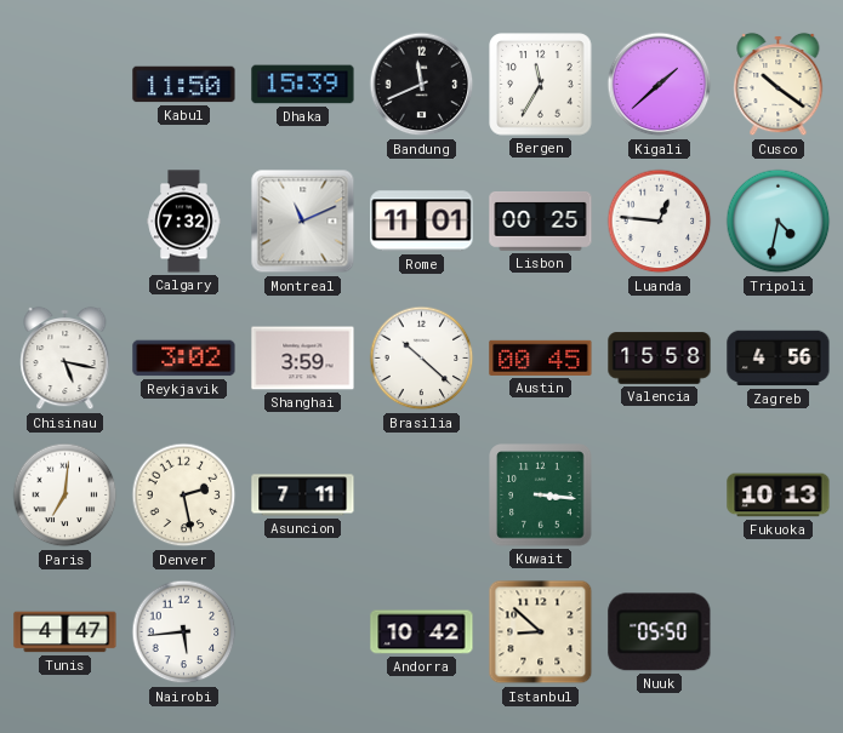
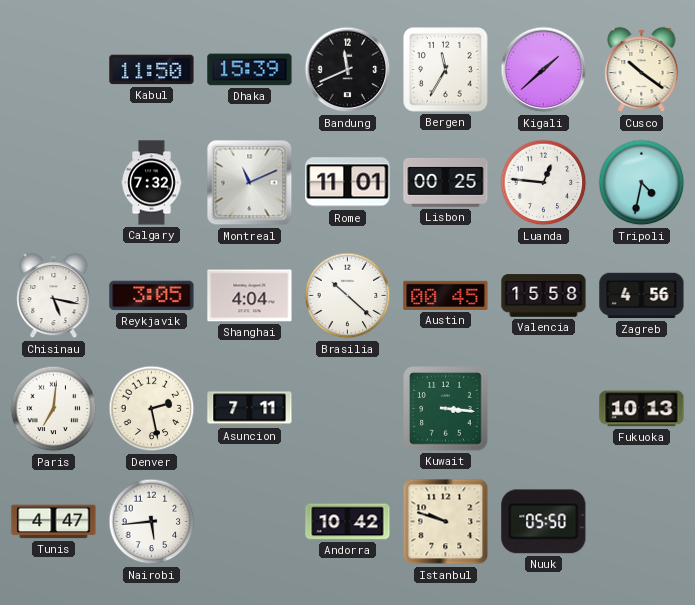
Reykjavik: 3:02 -> 3:05
Shanghai: 3:59 -> 4:04
Istanbul: 8:52 -> 9:48
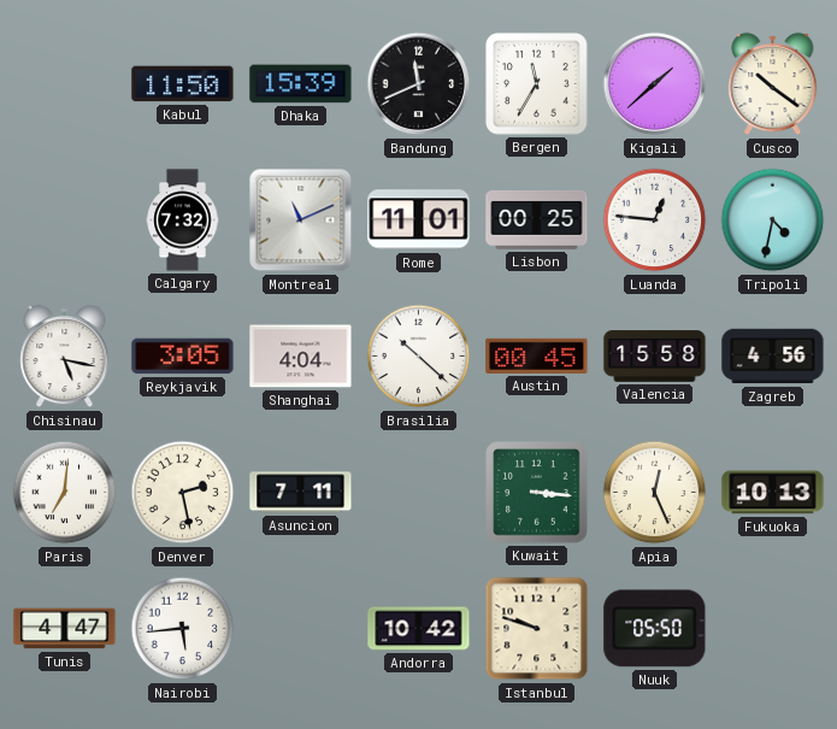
Apia: none -> 12:26
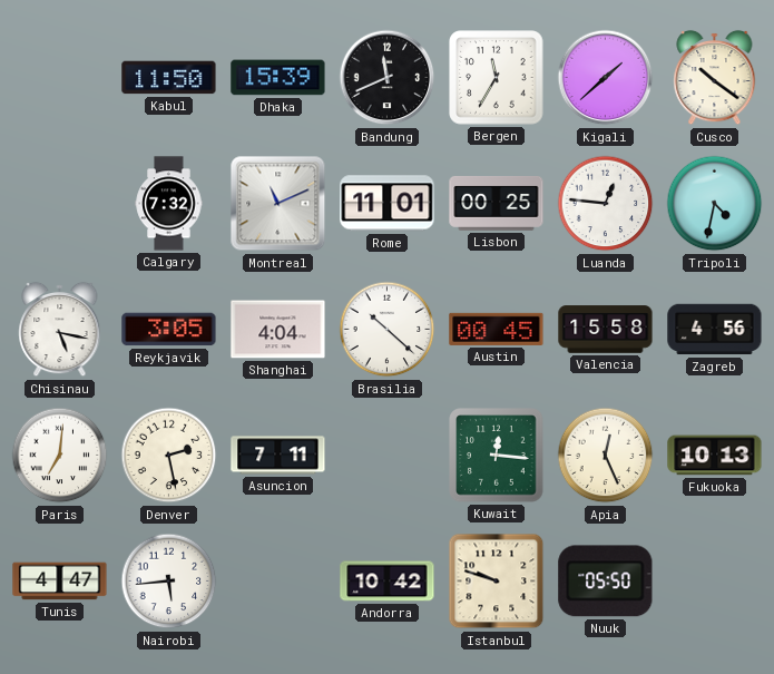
Kuwait: 3:16 -> 12:16
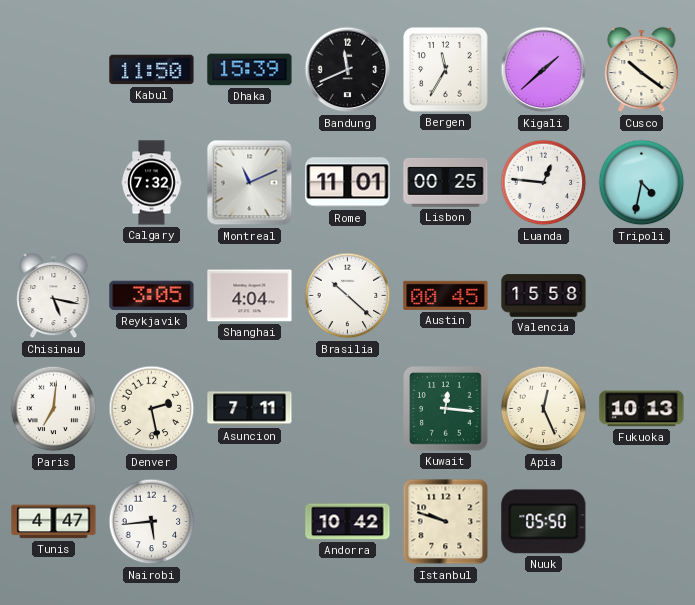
Zagreb: 4:56 -> none
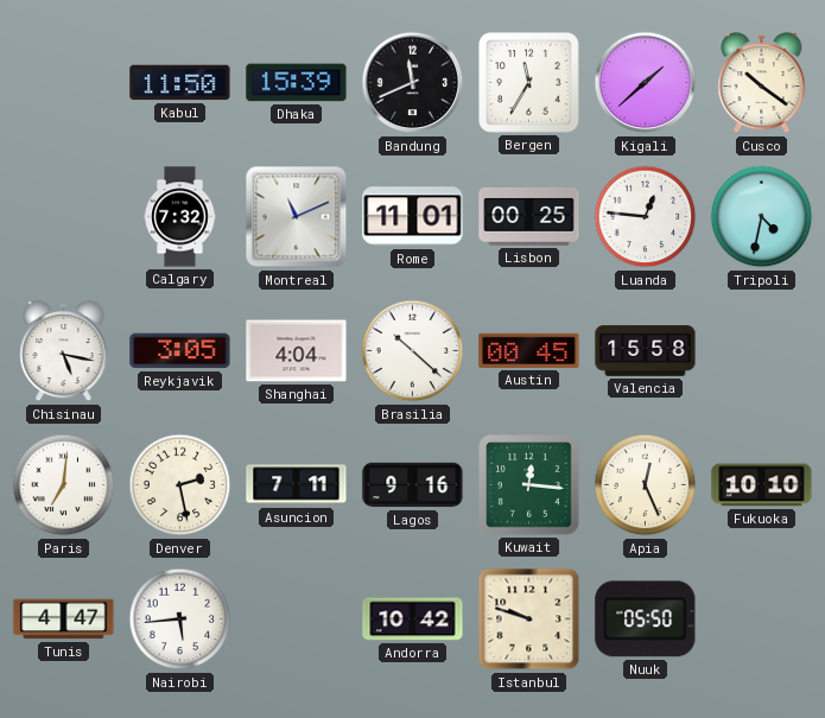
Lagos: none -> 9:16
Fukuoka: 10:13 -> 10:10
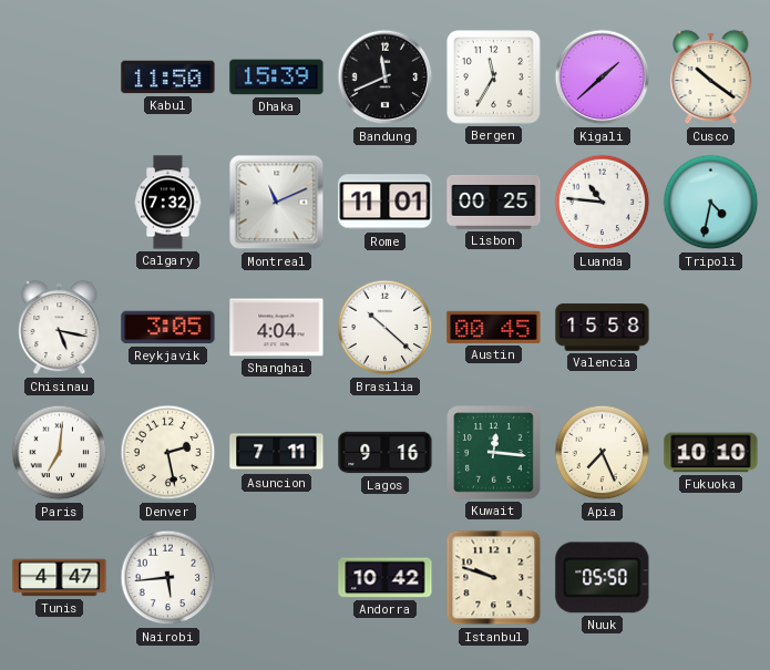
Luanda: 12:46 -> 10:46
Apia: 12:26 -> 7:26
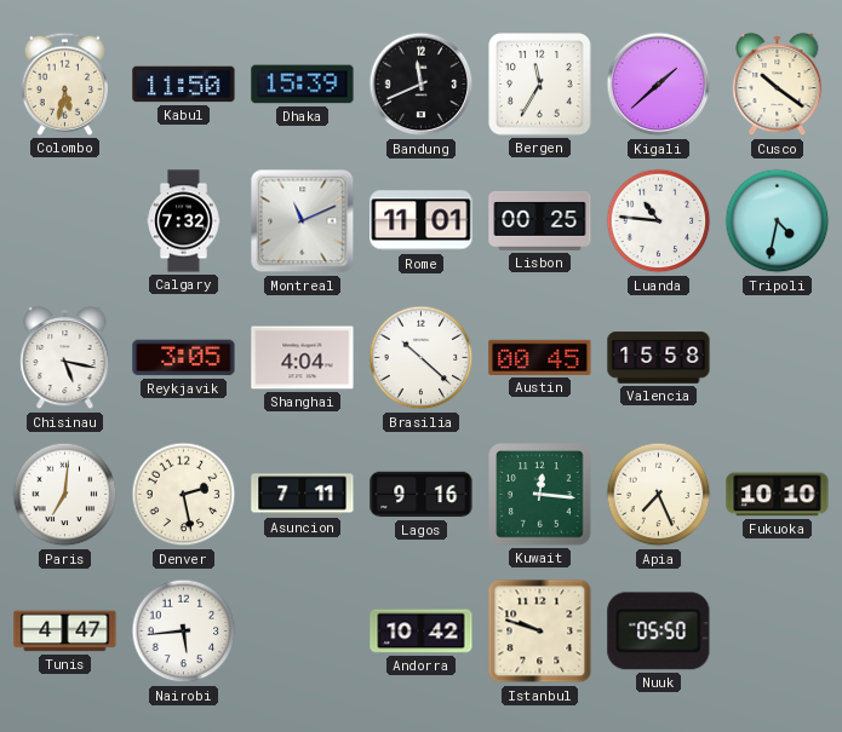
Colombo: none -> 5:32
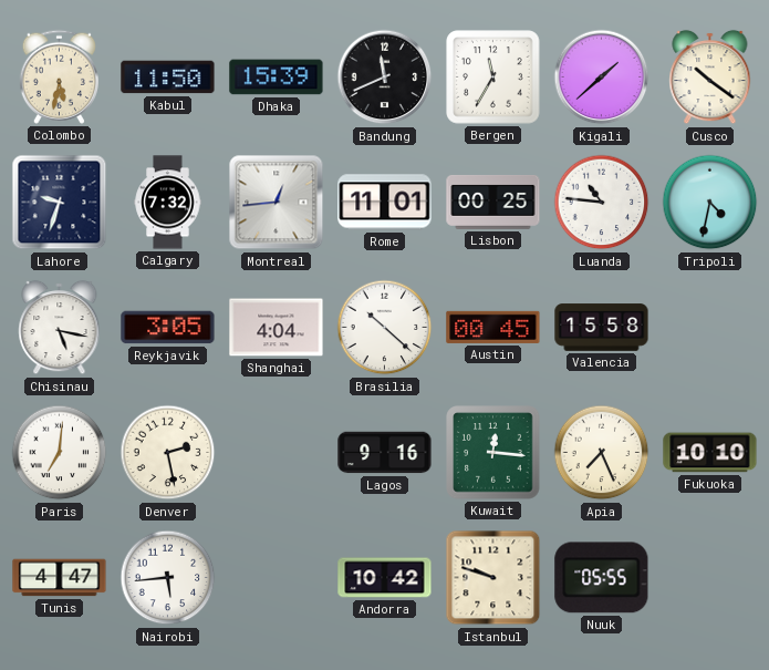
Lahore: none -> 9:33
Montreal: 11:11 -> 12:44
Asuncion: 7:11 -> none
Nuuk: 05:50 -> 05:55
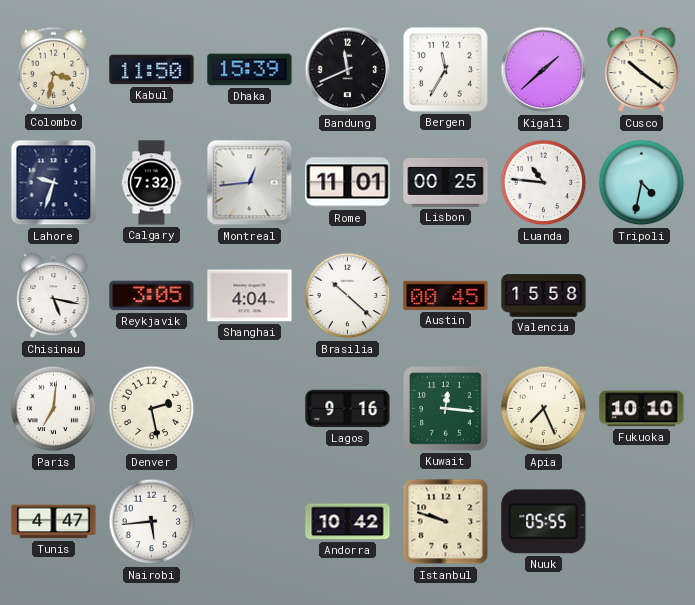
Colombo: 5:32 -> 3:32
